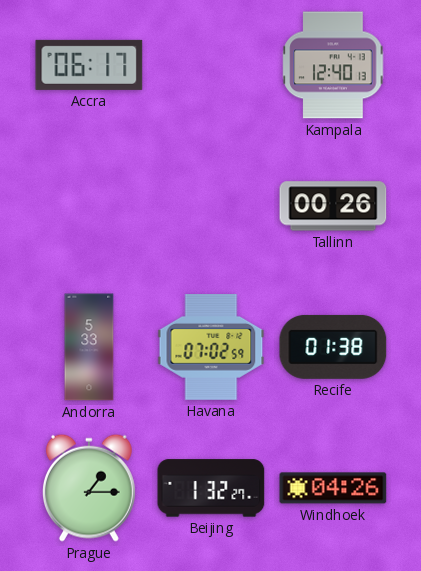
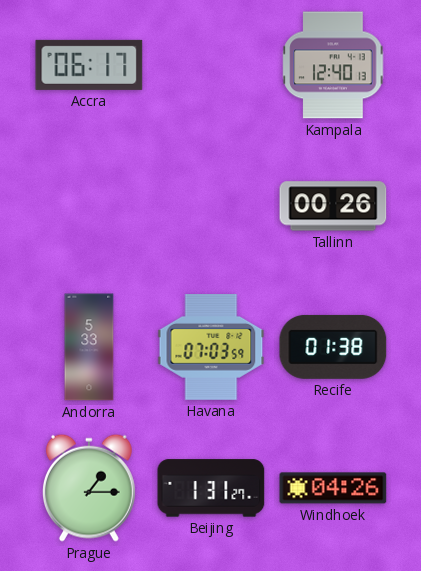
Havana: 07:02 -> 07:03
Beijing: 1:32 -> 1:31
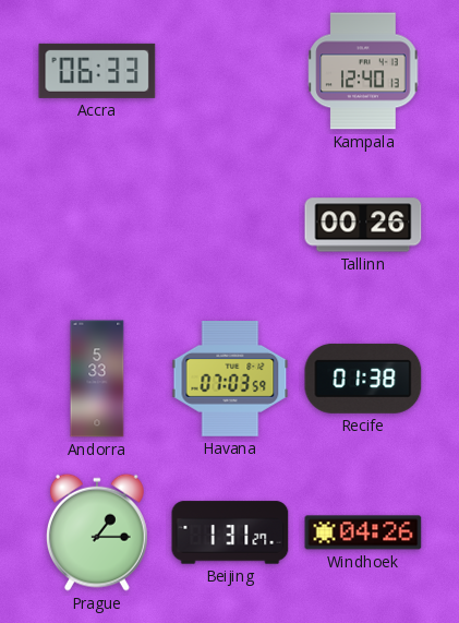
Accra: 06:17 -> 06:33
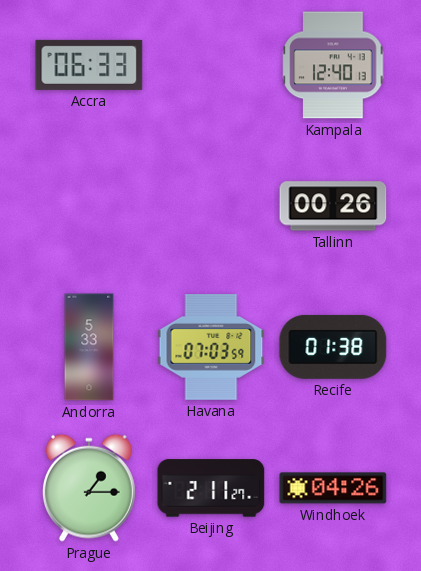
Beijing: 1:31 -> 2:11
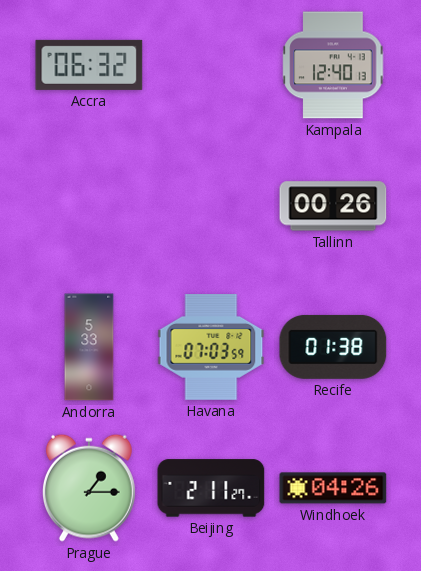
Accra: 06:33 -> 06:32
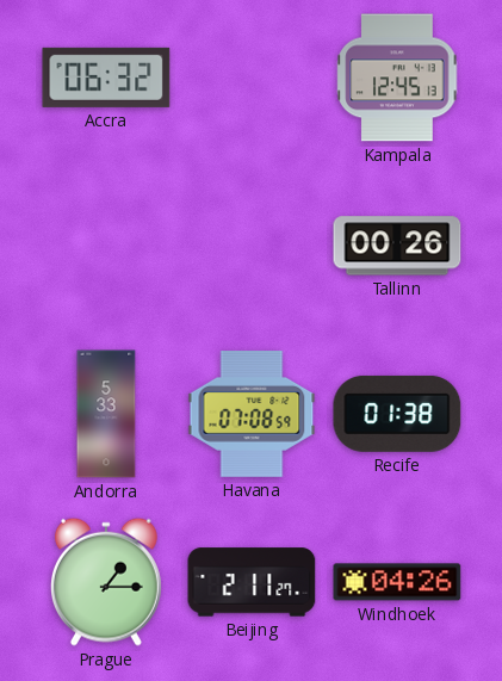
Kampala: 12:40 -> 12:45
Havana: 07:03 -> 07:08
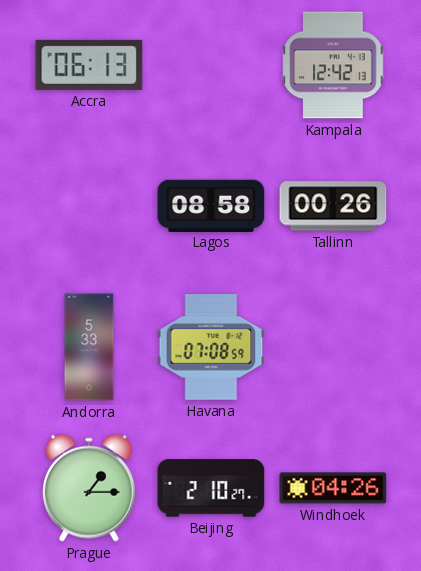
Accra: 06:32 -> 06:13
Kampala: 12:45 -> 12:42
Lagos: none -> 08:58
Recife: 01:38 -> none
Beijing: 2:11 -> 2:10
